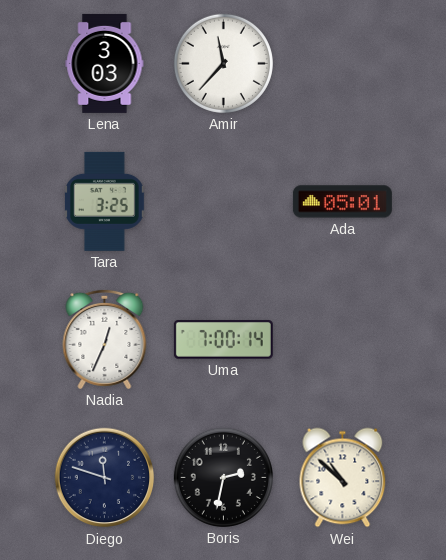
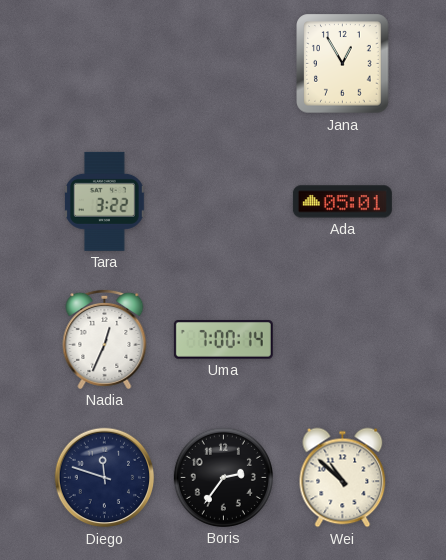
Lena: 3:03 -> none
Amir: 11:37 -> none
Jana: none -> 12:55
Tara: 3:25 -> 3:22
Boris: 2:32 -> 2:36
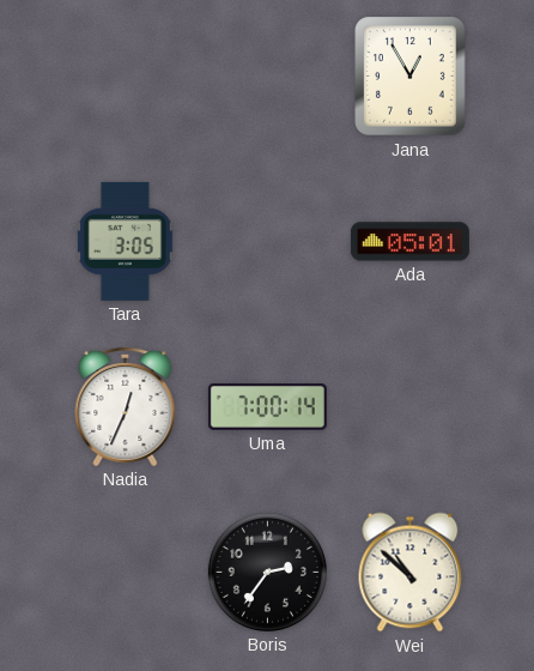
Tara: 3:22 -> 3:05
Diego: 11:48 -> none
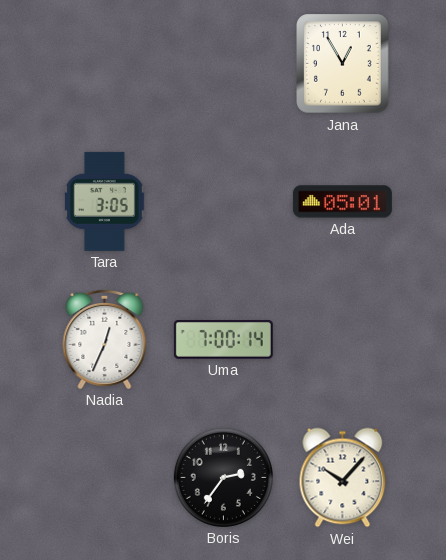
Wei: 10:52 -> 10:07
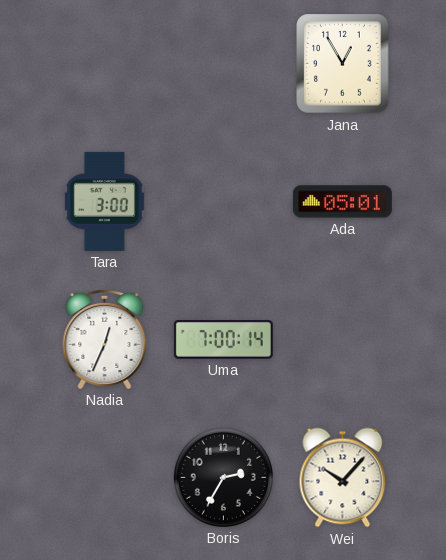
Tara: 3:05 -> 3:00
Boris: 2:36 -> 2:35
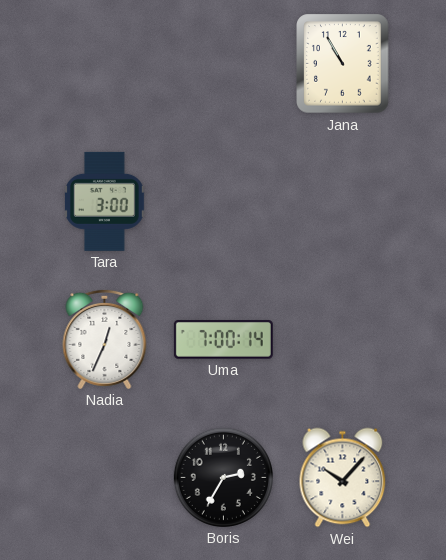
Jana: 12:55 -> 10:55
Ada: 05:01 -> none
